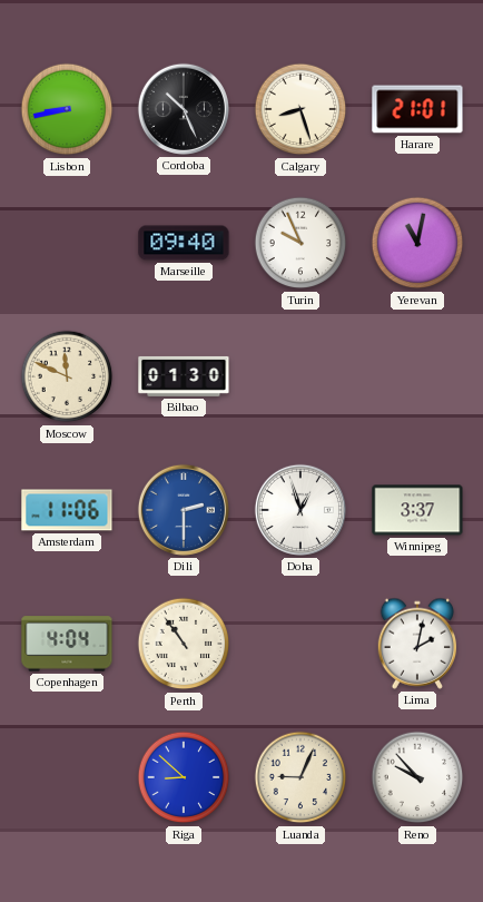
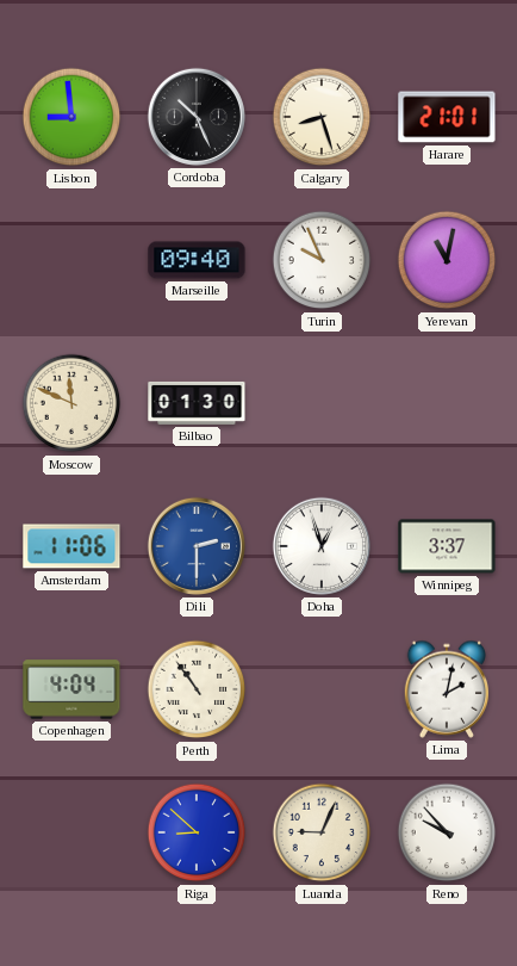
Lisbon: 8:43 -> 8:59
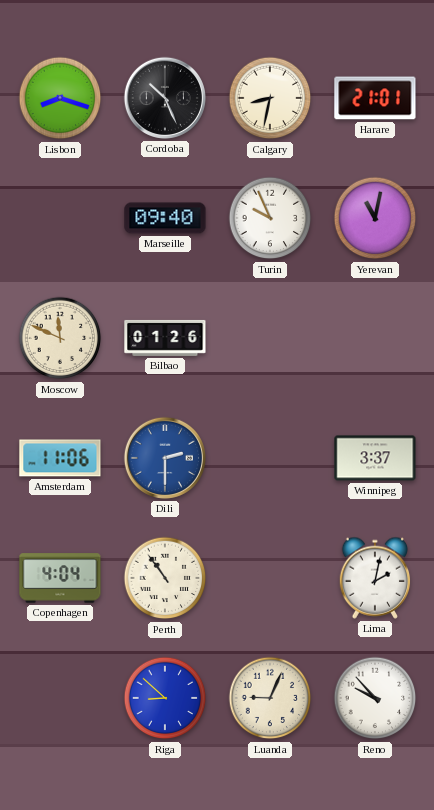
Lisbon: 8:59 -> 8:18
Calgary: 8:27 -> 8:32
Bilbao: 01:30 -> 01:26
Doha: 12:57 -> none
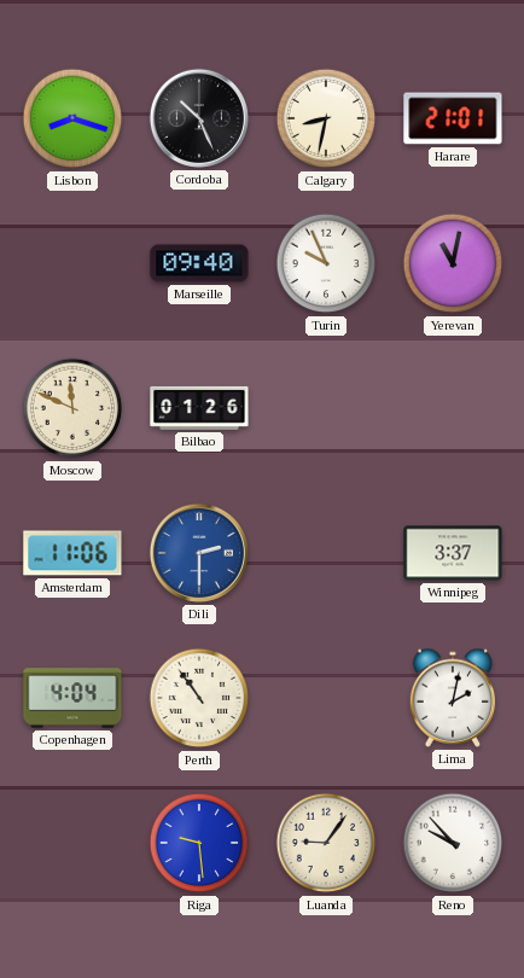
Riga: 8:52 -> 9:29
Luanda: 9:04 -> 9:06
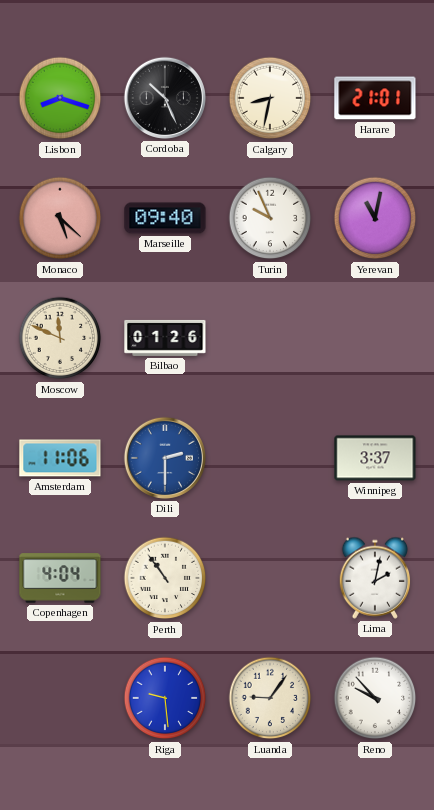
Monaco: none -> 5:22
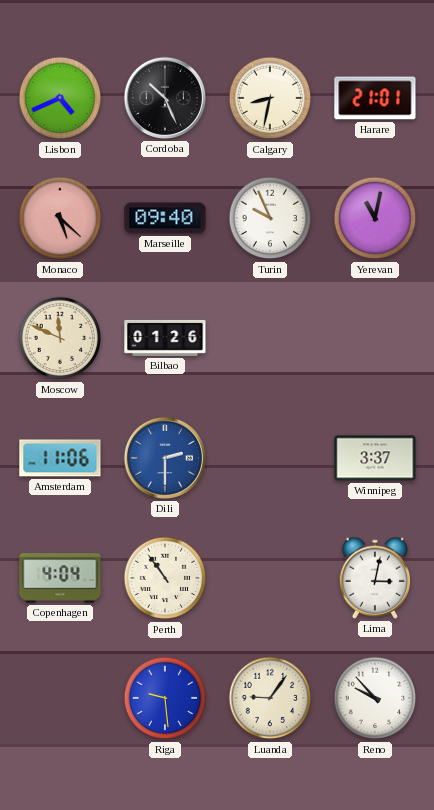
Lisbon: 8:18 -> 4:41
Lima: 2:02 -> 3:02
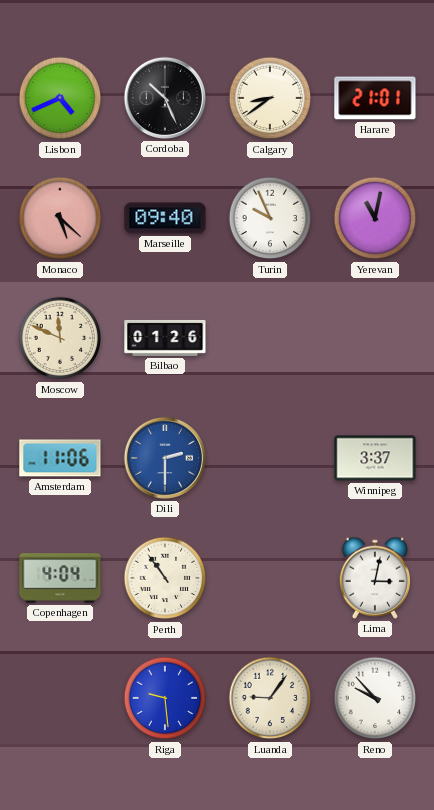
Calgary: 8:32 -> 8:39
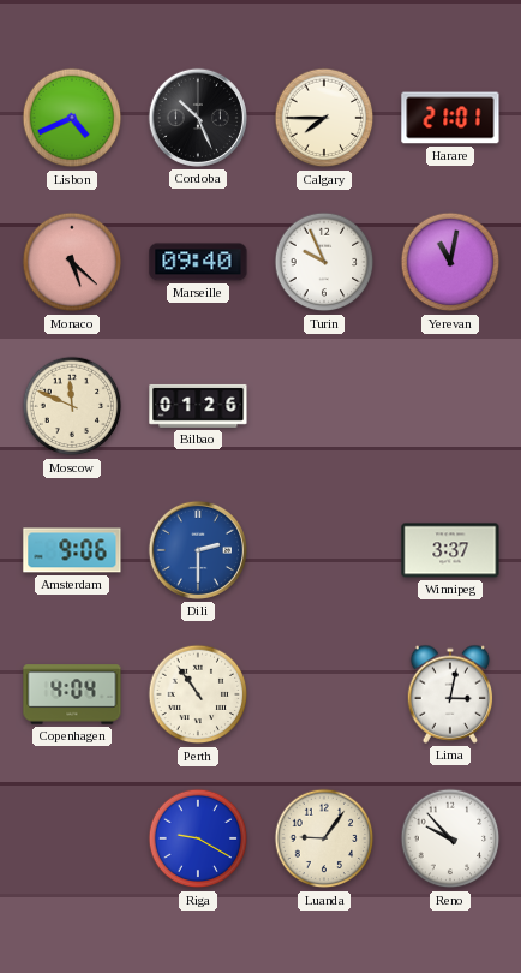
Calgary: 8:39 -> 7:45
Amsterdam: 11:06 -> 9:06
Riga: 9:29 -> 9:20
